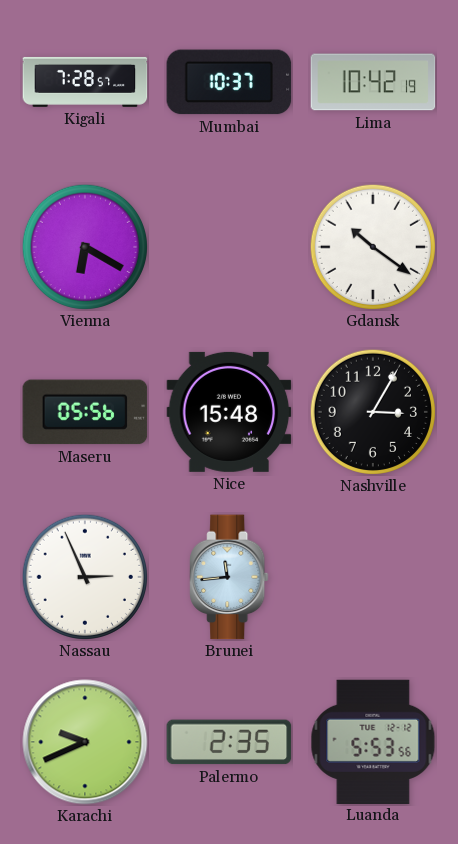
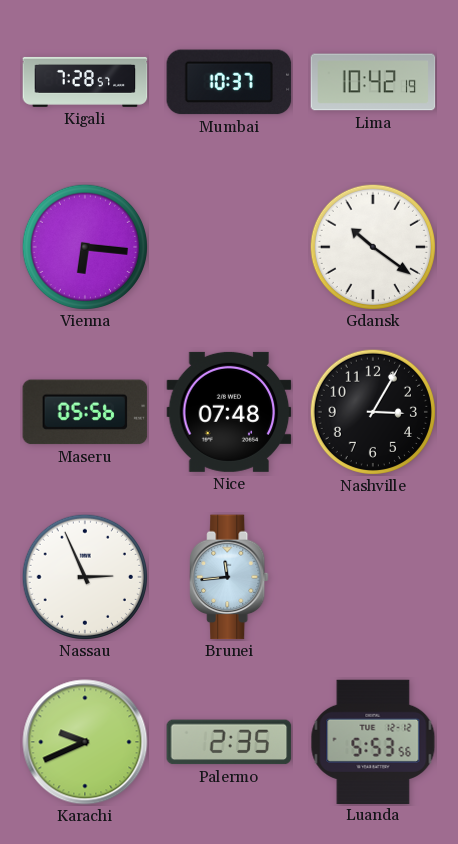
Vienna: 6:20 -> 6:16
Nice: 15:48 -> 07:48
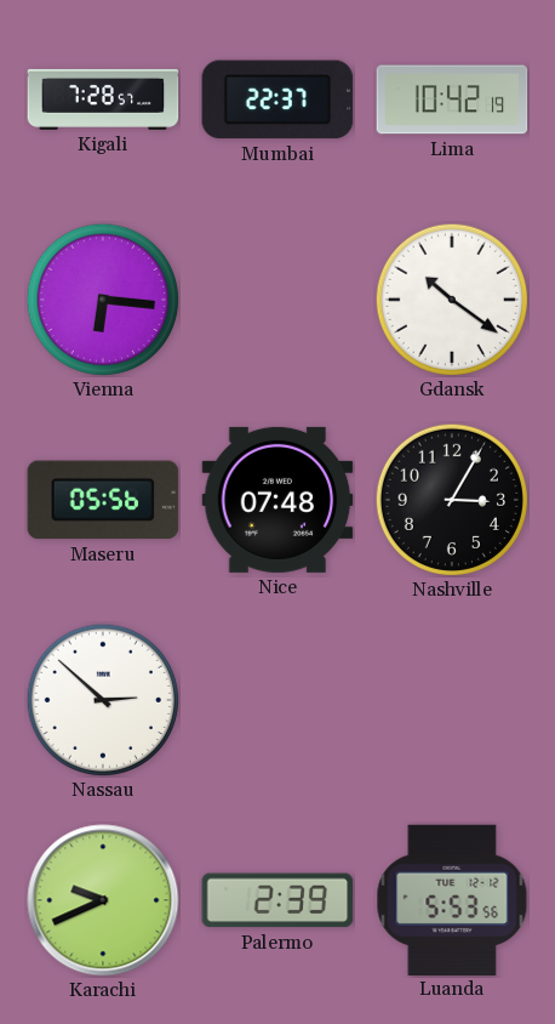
Mumbai: 10:37 -> 22:37
Nassau: 2:56 -> 2:52
Brunei: 11:44 -> none
Palermo: 2:35 -> 2:39
